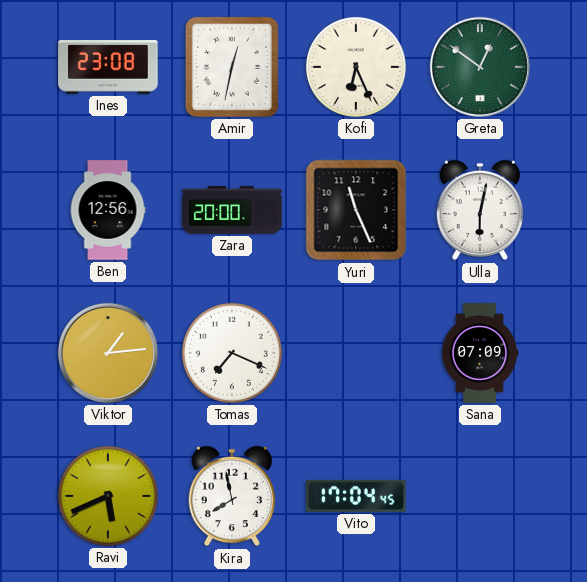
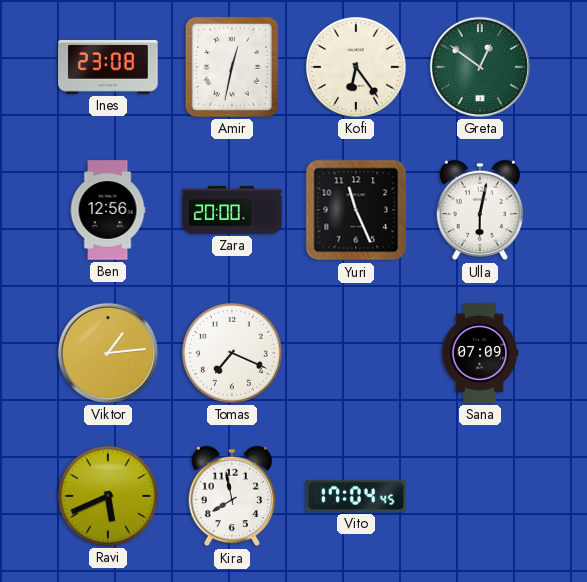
Kofi: 6:26 -> 6:24
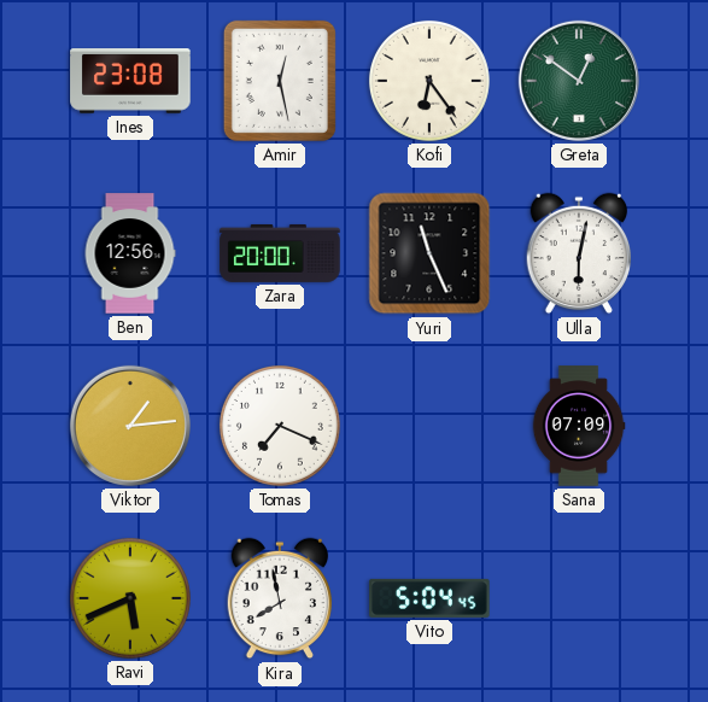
Amir: 12:32 -> 12:28
Vito: 17:04 -> 5:04
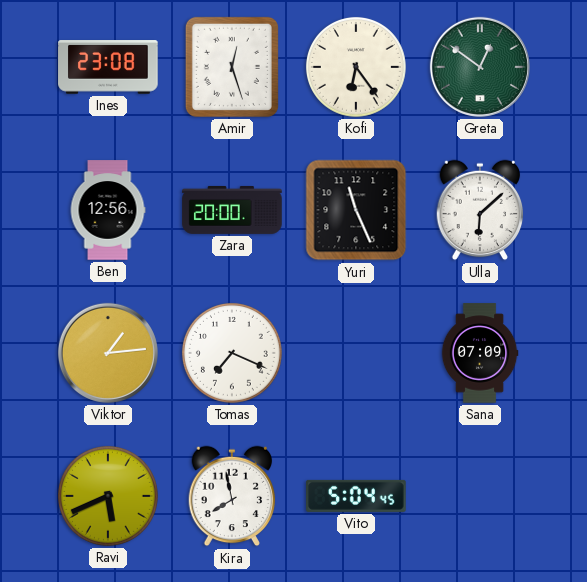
Amir: 12:28 -> 12:27
Ulla: 6:02 -> 6:08
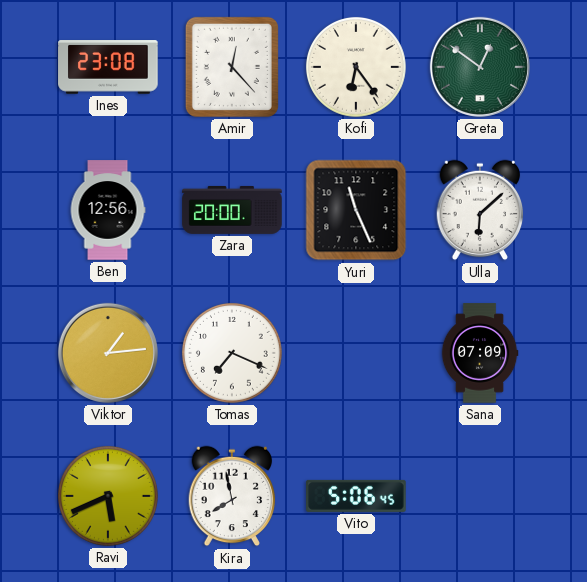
Amir: 12:27 -> 12:23
Vito: 5:04 -> 5:06
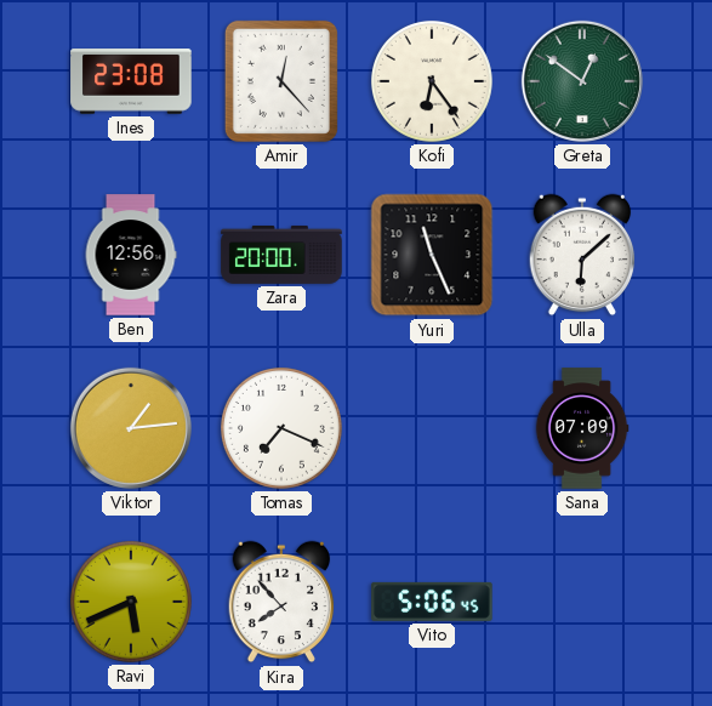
Kira: 7:58 -> 7:53
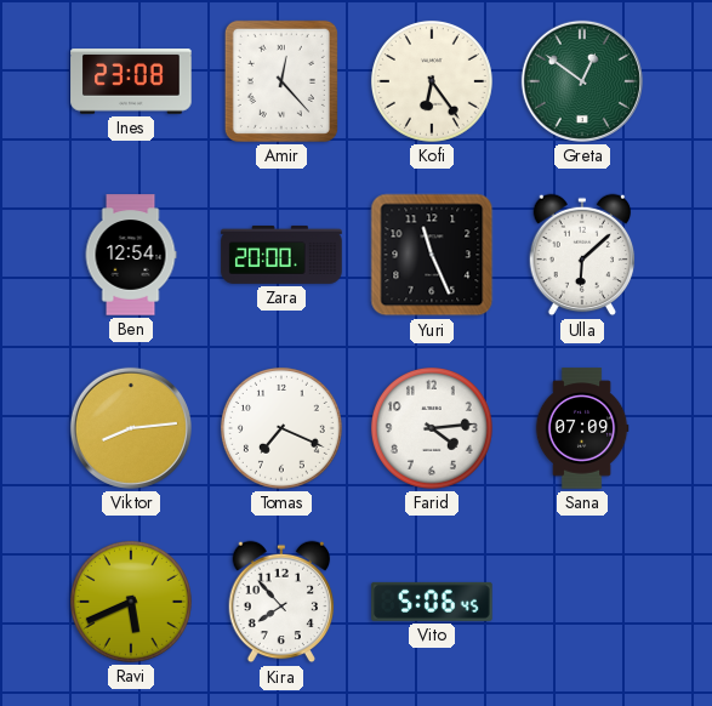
Ben: 12:56 -> 12:54
Viktor: 1:14 -> 8:14
Farid: none -> 4:14
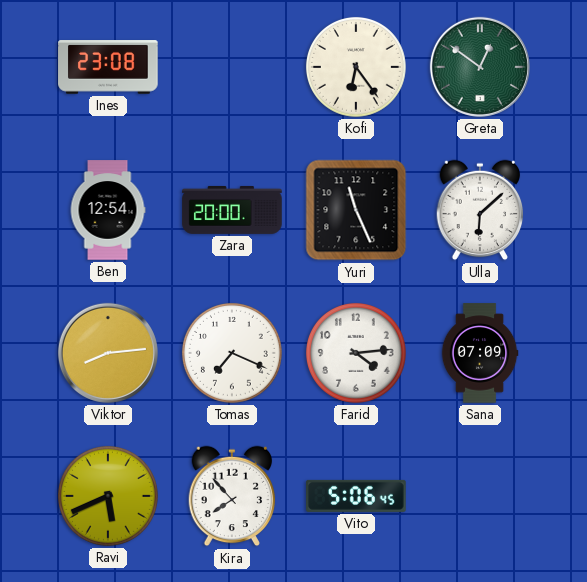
Amir: 12:23 -> none
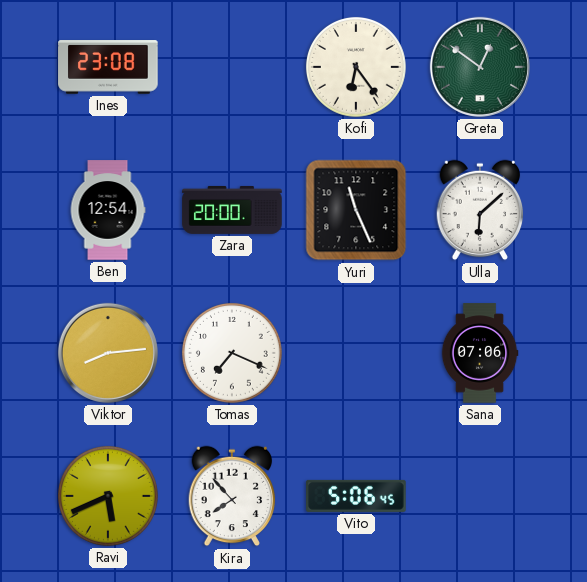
Farid: 4:14 -> none
Sana: 07:09 -> 07:06
